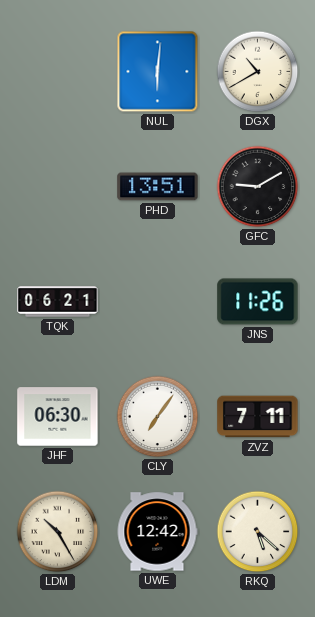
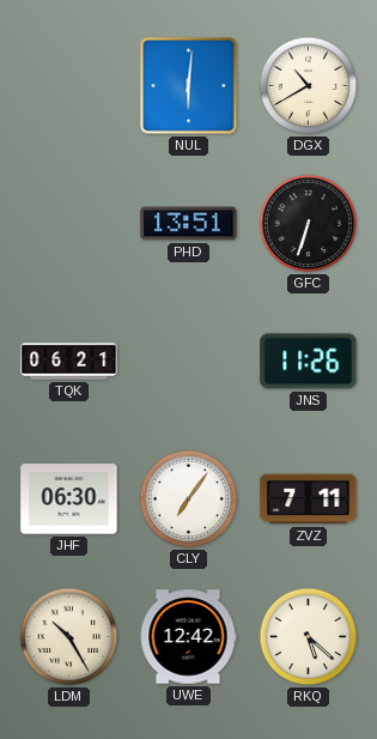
GFC: 9:10 -> 6:33
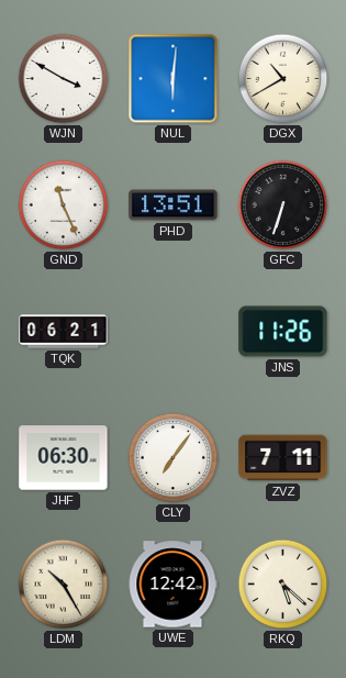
WJN: none -> 3:50
GND: none -> 11:26
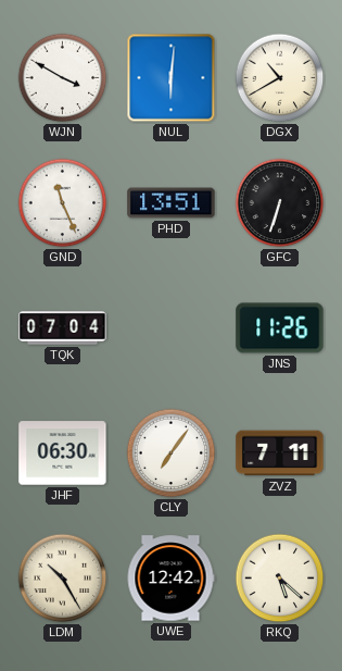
TQK: 06:21 -> 07:04
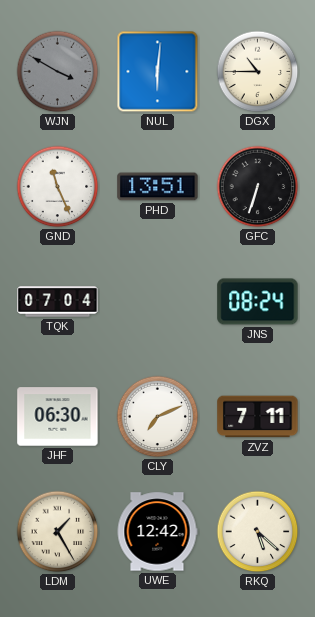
WJN dial: white -> grey
DGX: 10:40 -> 10:45
JNS: 11:26 -> 08:24
CLY: 7:06 -> 7:11
LDM: 10:25 -> 1:25
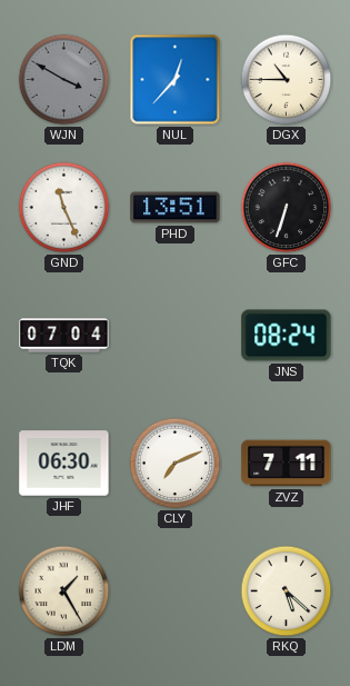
NUL: 6:01 -> 12:37
UWE: 12:42 -> none
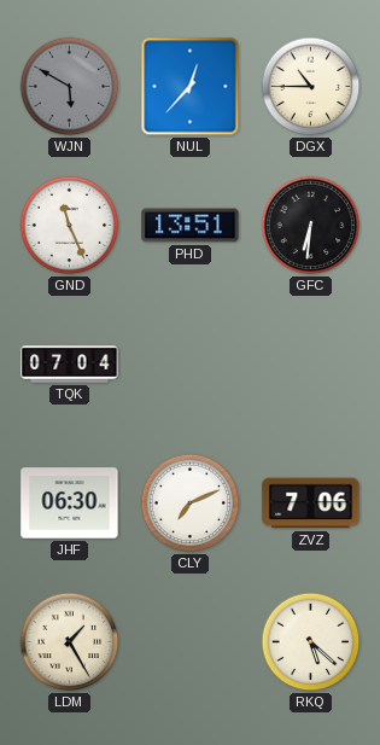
WJN: 3:50 -> 5:50
GFC: 6:33 -> 6:31
JNS: 08:24 -> none
ZVZ: 7:11 -> 7:06
